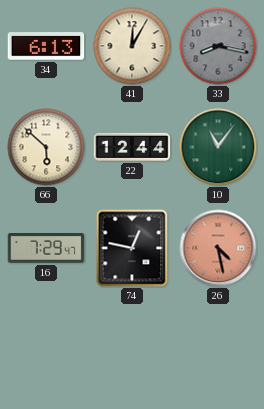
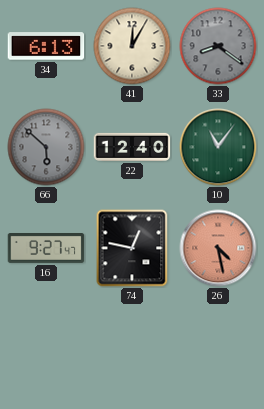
33: 8:17 -> 8:21
66 dial: cream -> grey
22: 12:44 -> 12:40
16: 7:29 -> 9:27
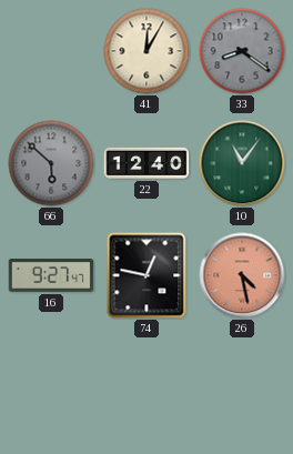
34: 6:13 -> none
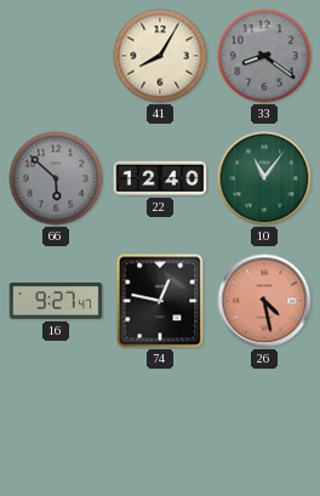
41: 12:05 -> 8:05
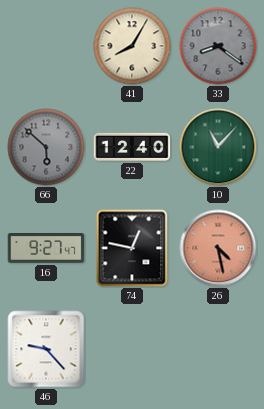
10: 11:06 -> 11:07
46: none -> 9:23
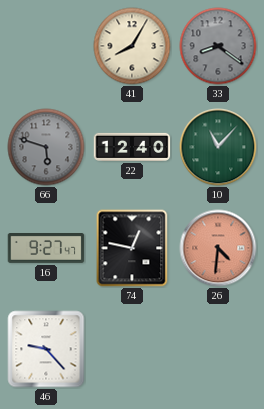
66: 5:52 -> 5:48
26: 4:28 -> 4:31
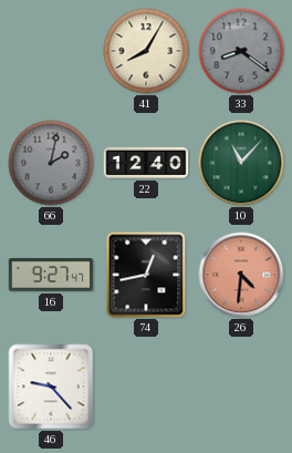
66: 5:48 -> 2:02
74: 12:47 -> 12:43
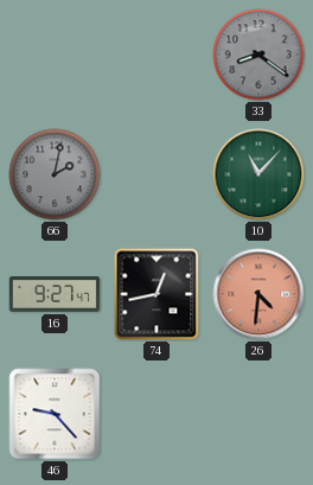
41: 8:05 -> none
22: 12:40 -> none
